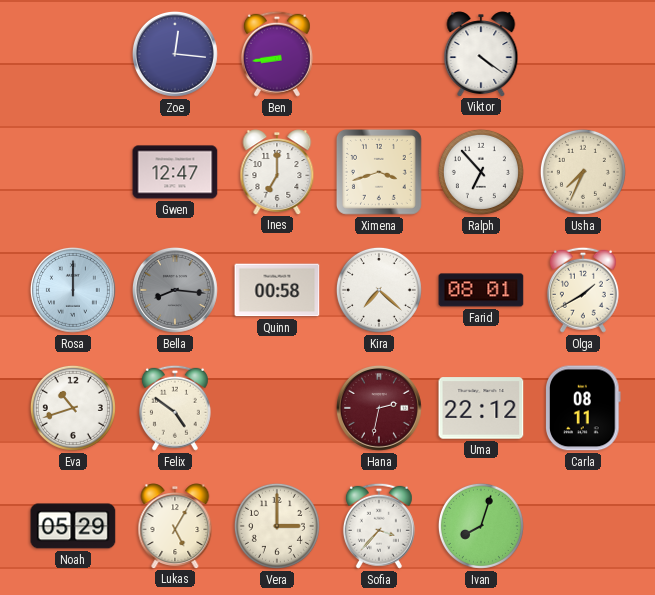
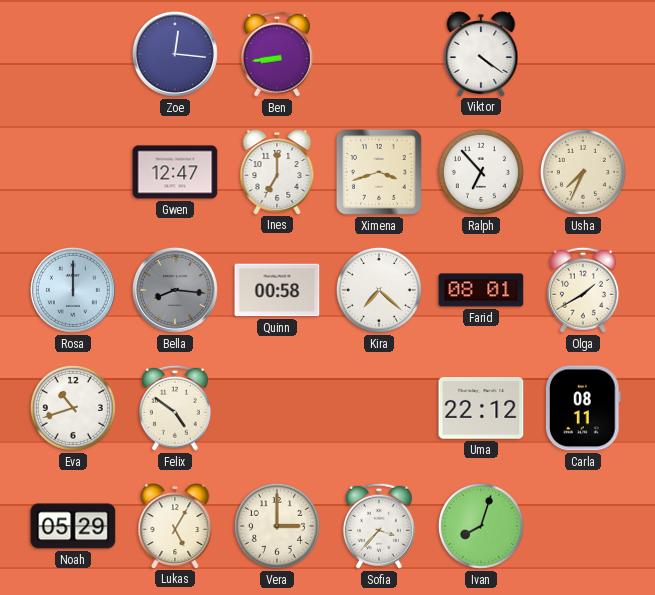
Hana: 2:32 -> none
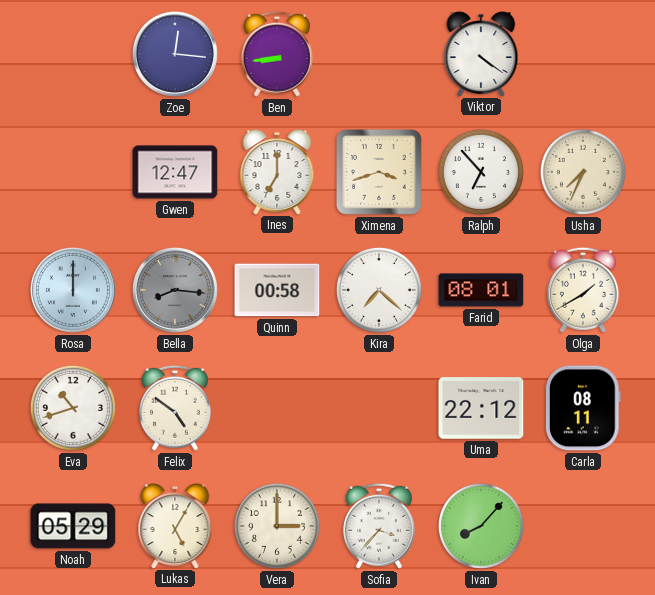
Ivan: 8:03 -> 8:07
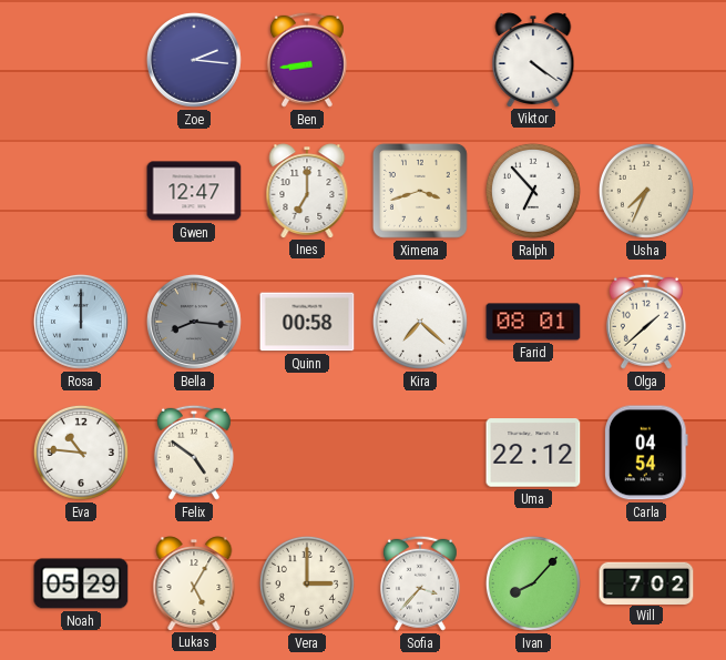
Zoe: 12:16 -> 2:16
Olga: 1:40 -> 1:38
Eva: 10:42 -> 10:46
Carla: 08:11 -> 04:54
Will: none -> 7:02
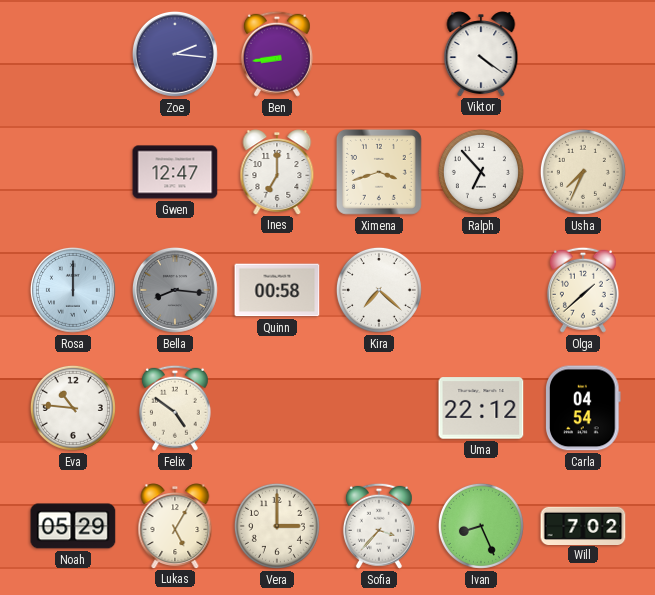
Farid: 08:01 -> none
Ivan: 8:07 -> 8:26
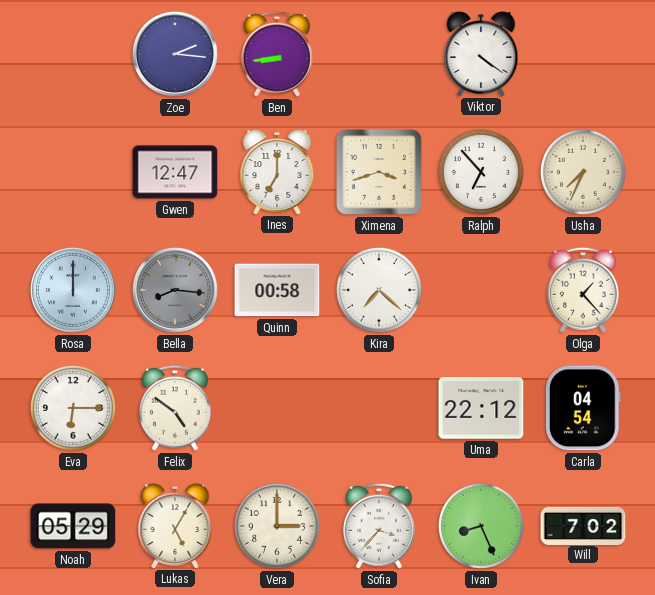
Olga: 1:38 -> 1:23
Eva: 10:46 -> 6:15
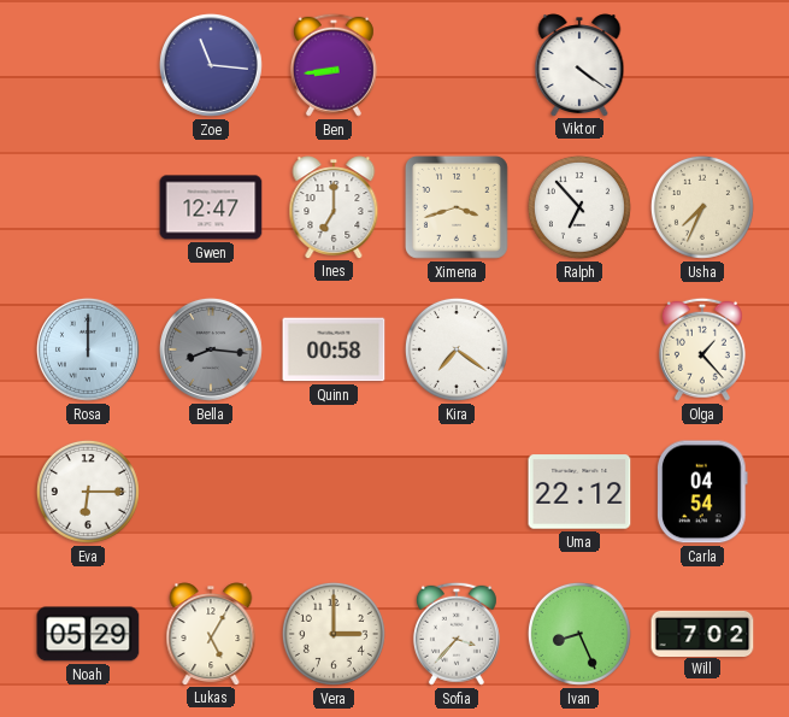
Zoe: 2:16 -> 11:16
Kira: 7:22 -> 7:21
Felix: 4:51 -> none
